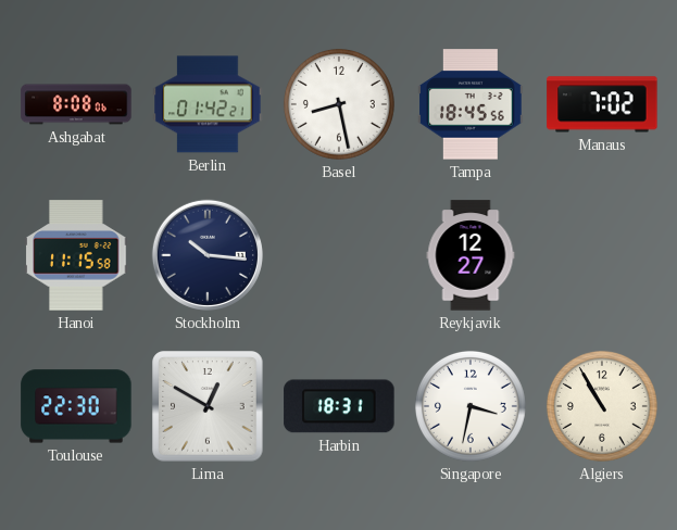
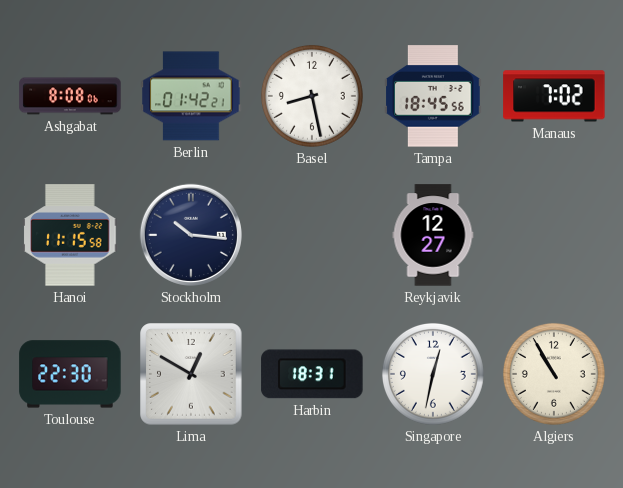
Singapore: 3:32 -> 12:32
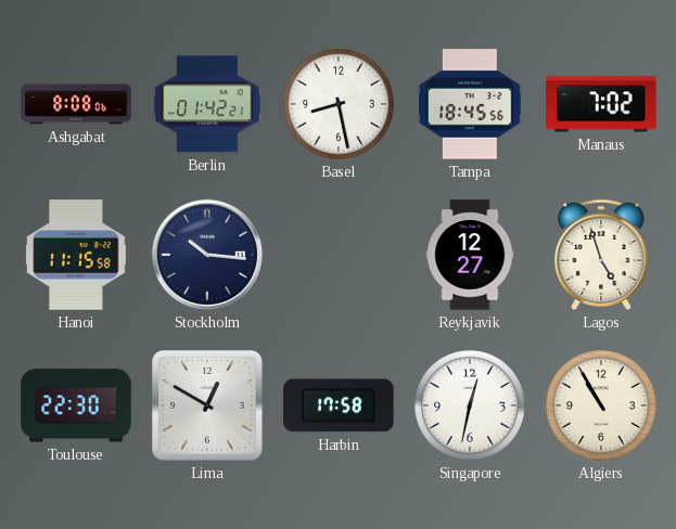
Lagos: none -> 4:57
Harbin: 18:31 -> 17:58
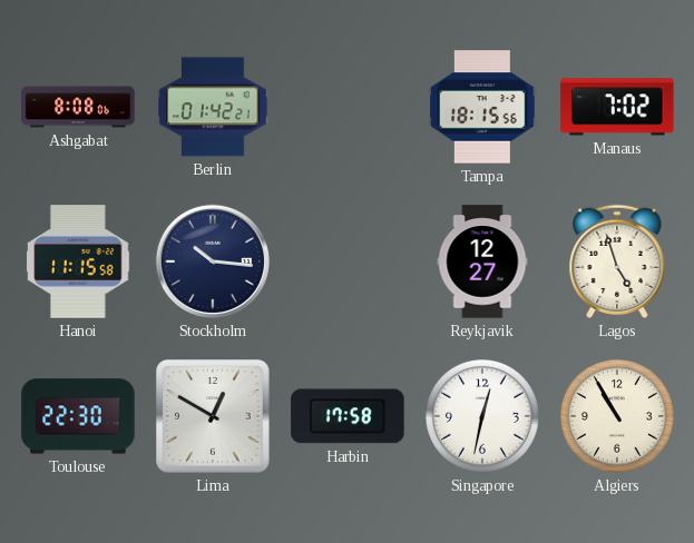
Basel: 8:28 -> none
Tampa: 18:45 -> 18:15
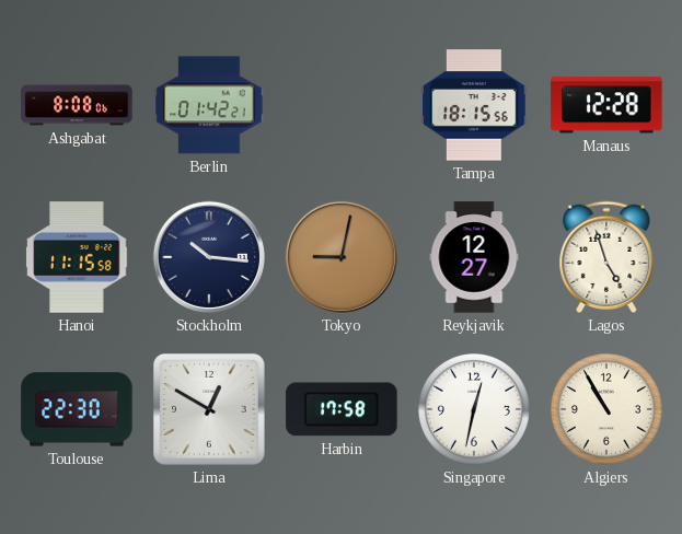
Manaus: 7:02 -> 12:28
Tokyo: none -> 9:02
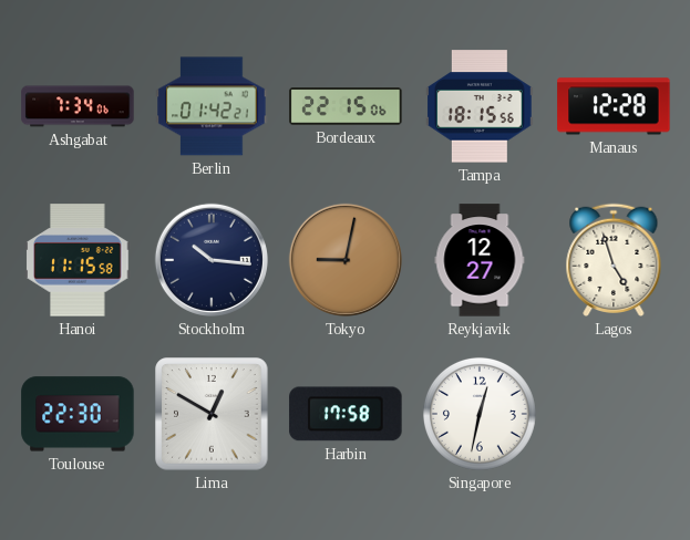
Ashgabat: 8:08 -> 7:34
Bordeaux: none -> 22:15
Algiers: 10:55 -> none
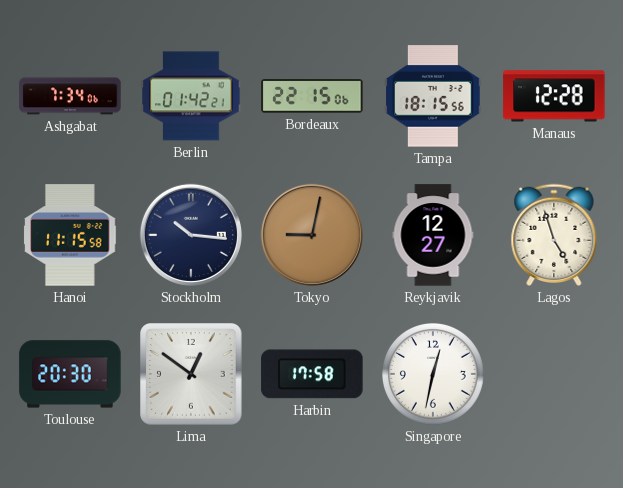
Toulouse: 22:30 -> 20:30
Lima: 12:50 -> 12:51
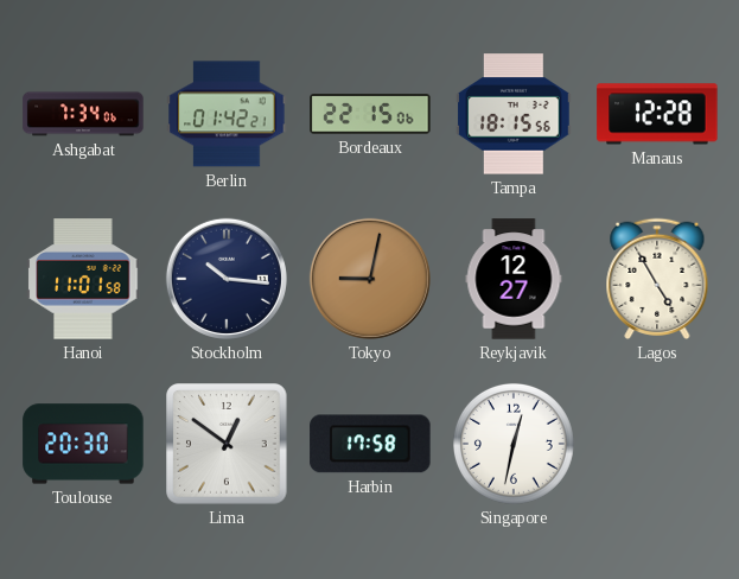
Hanoi: 11:15 -> 11:01
Lagos: 4:57 -> 4:55
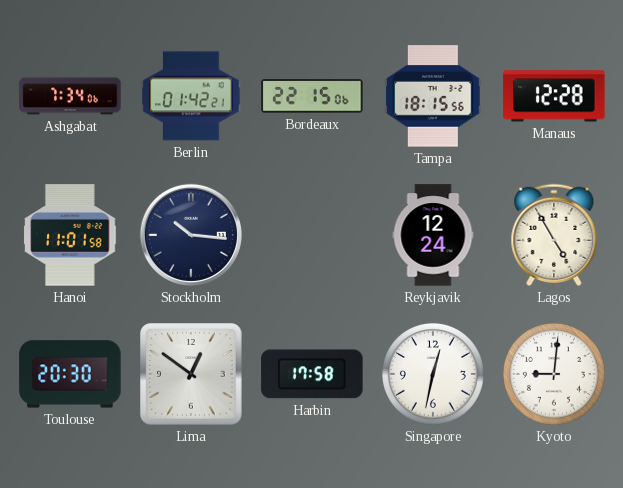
Tokyo: 9:02 -> none
Reykjavik: 12:27 -> 12:24
Kyoto: none -> 9:01
